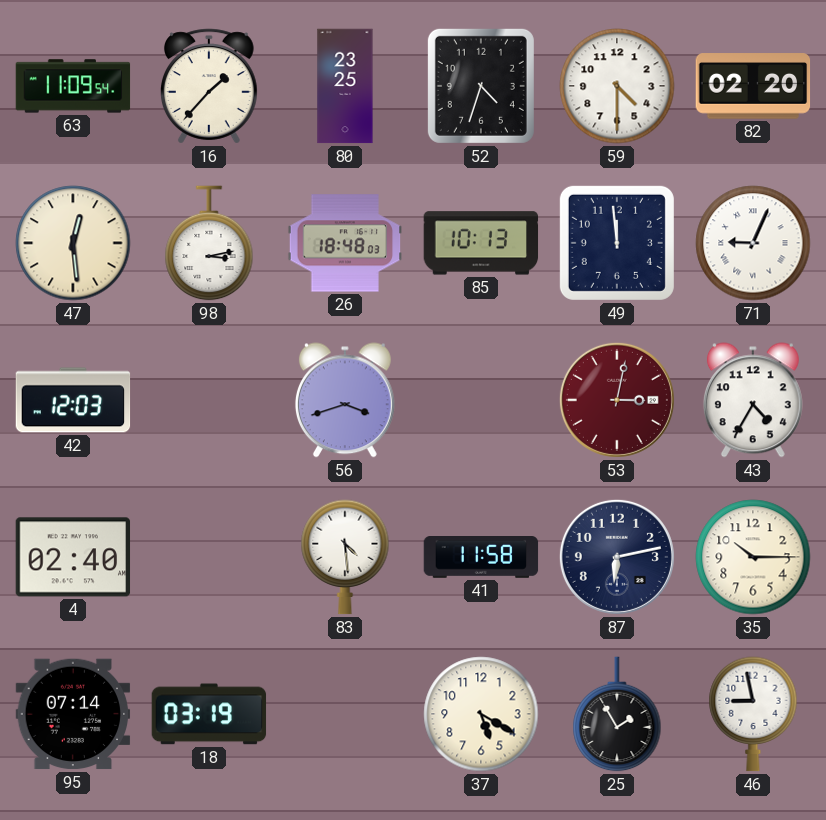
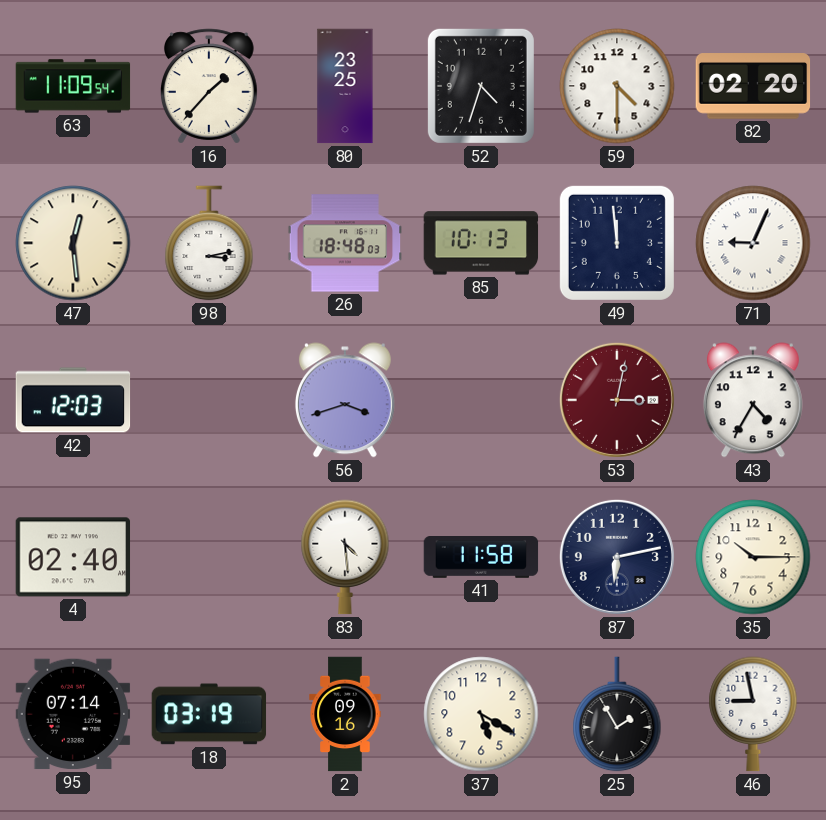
2: none -> 09:16
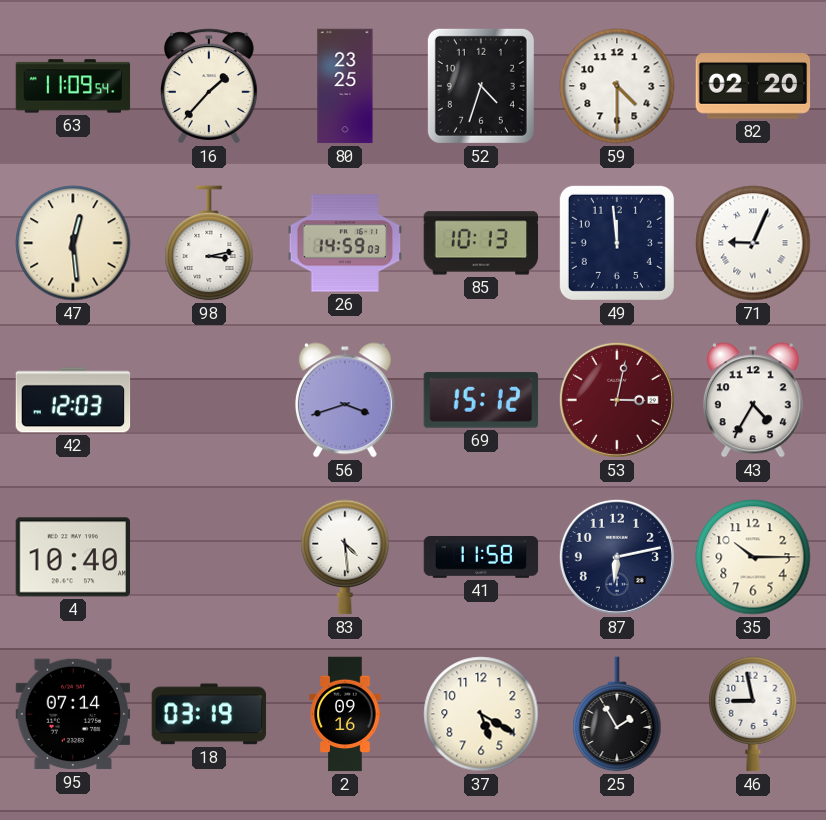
26: 18:48 -> 14:59
69: none -> 15:12
4: 02:40 -> 10:40
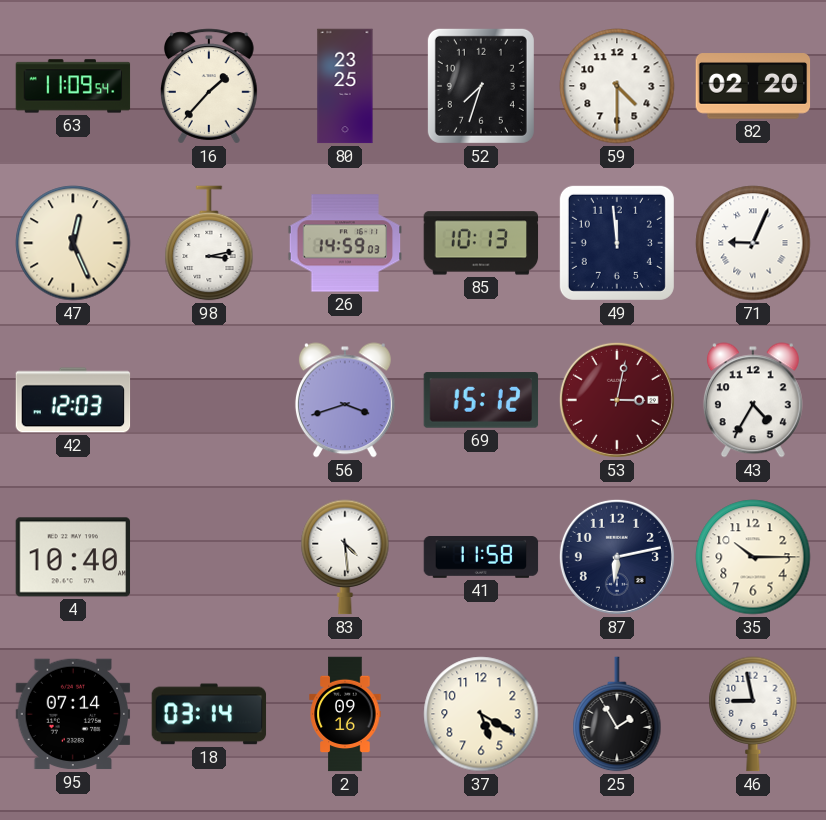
52: 4:33 -> 7:33
47: 12:29 -> 12:26
18: 03:19 -> 03:14
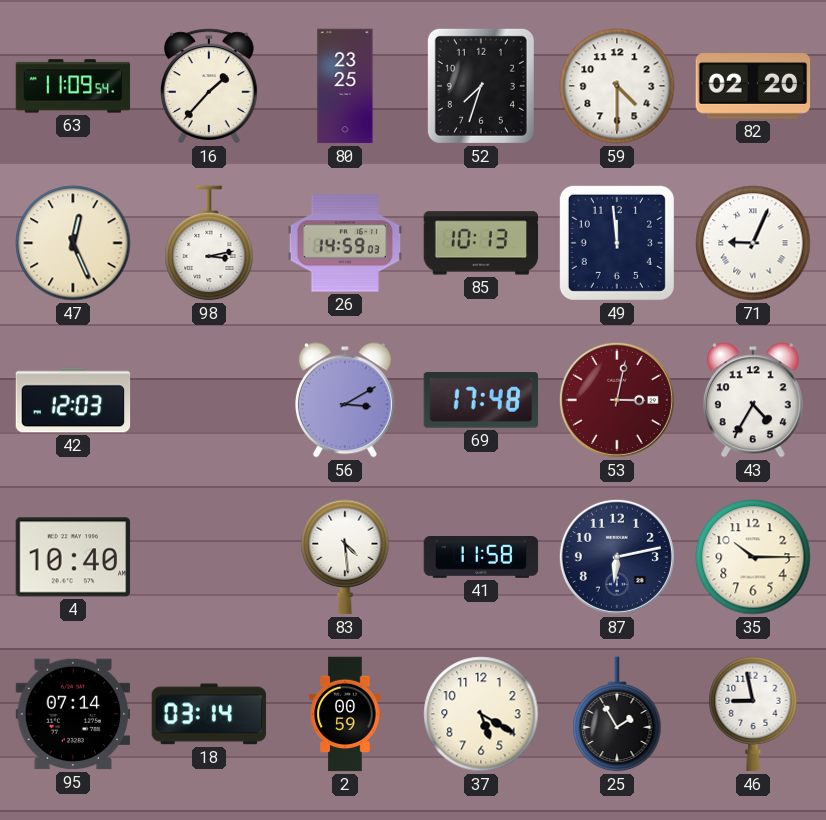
56: 3:42 -> 3:10
69: 15:12 -> 17:48
2: 09:16 -> 00:59
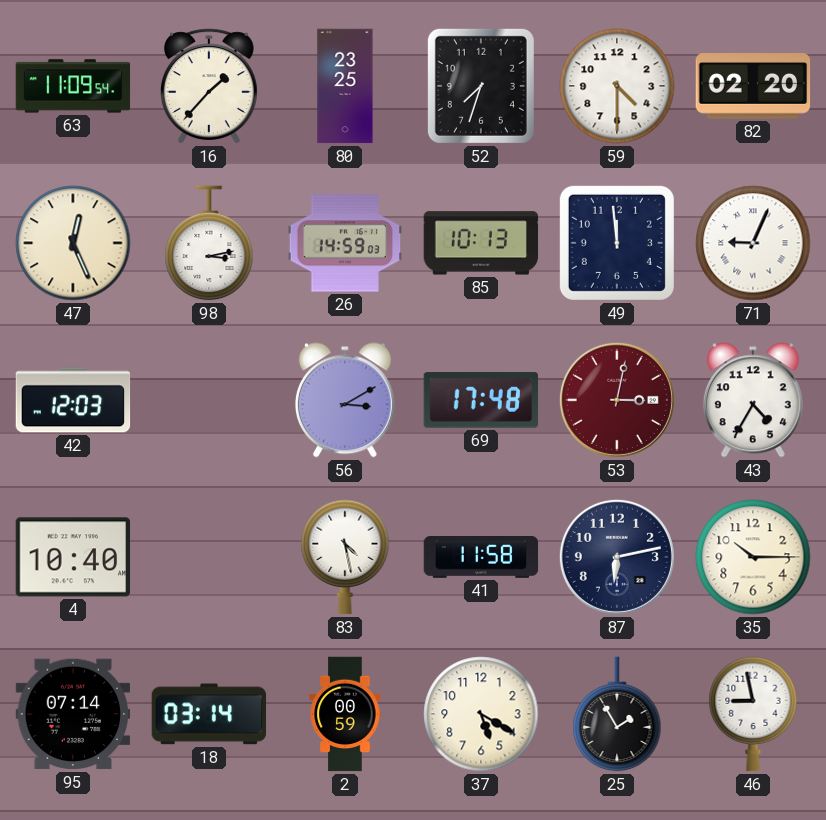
83: 4:29 -> 4:28
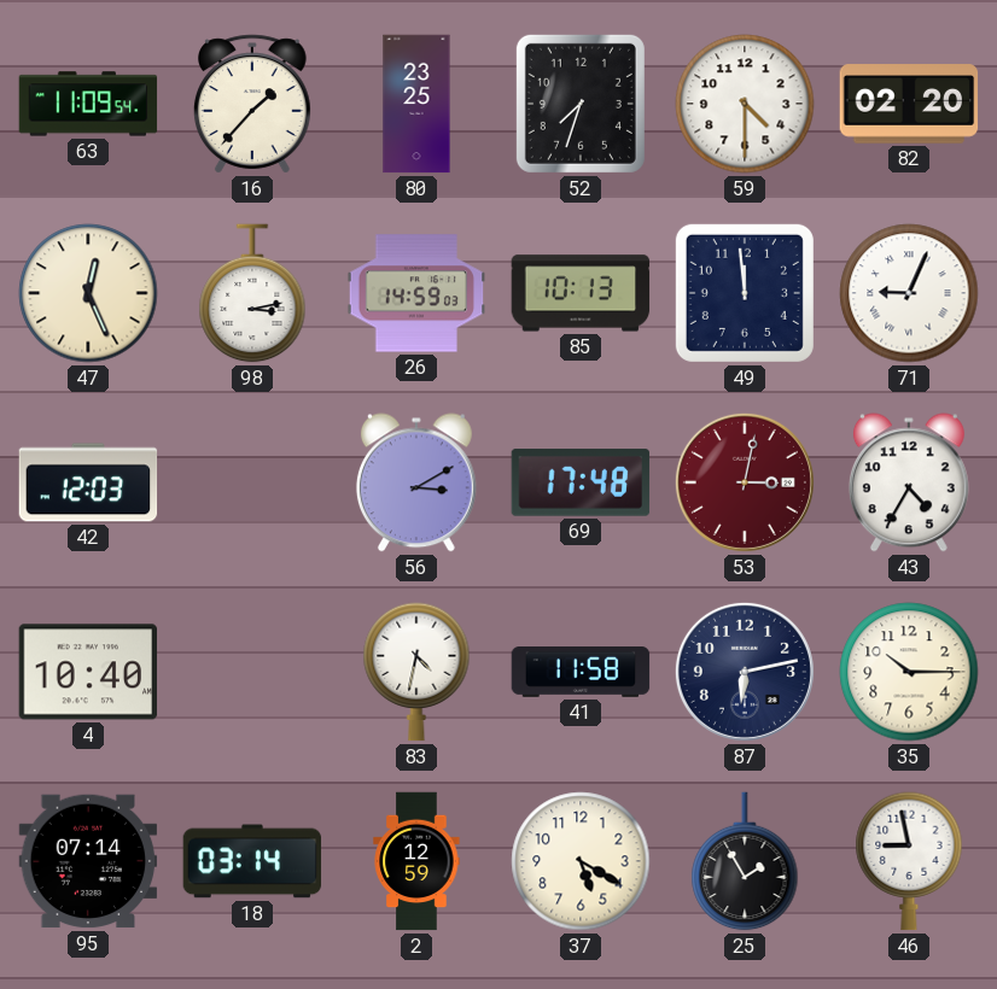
83: 4:28 -> 4:32
2: 00:59 -> 12:59
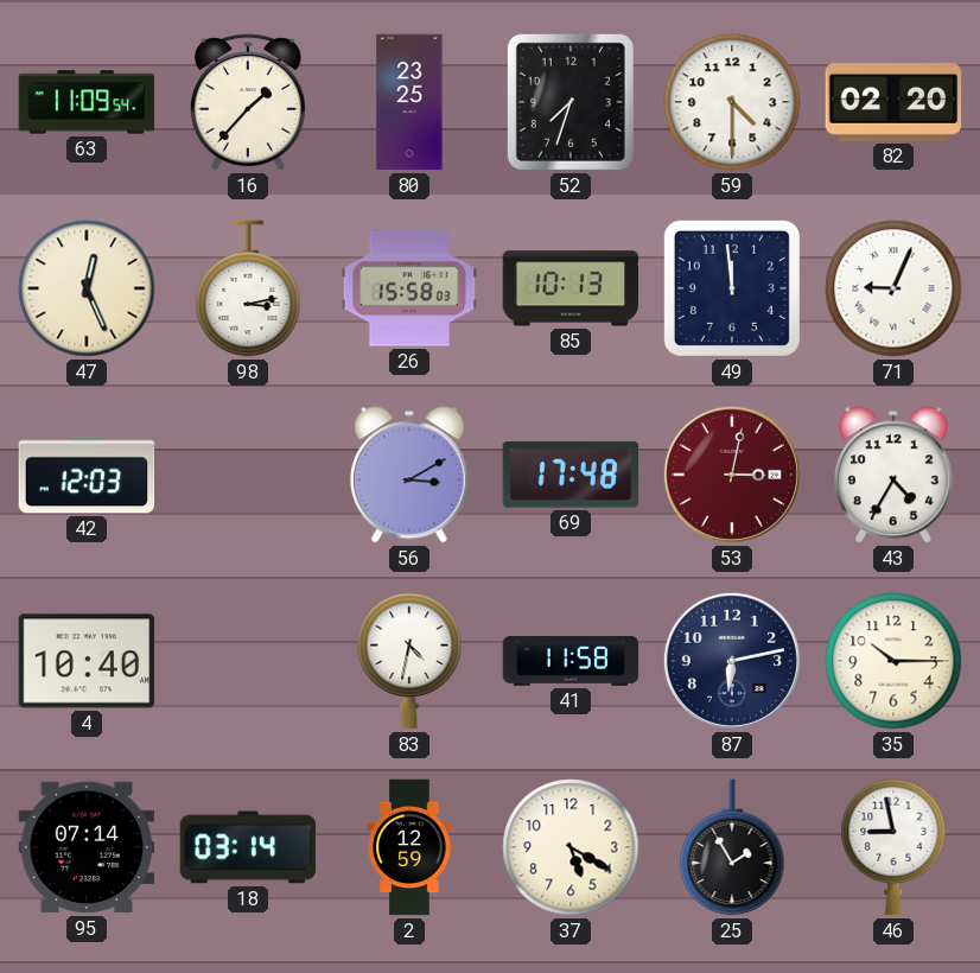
26: 14:59 -> 15:58
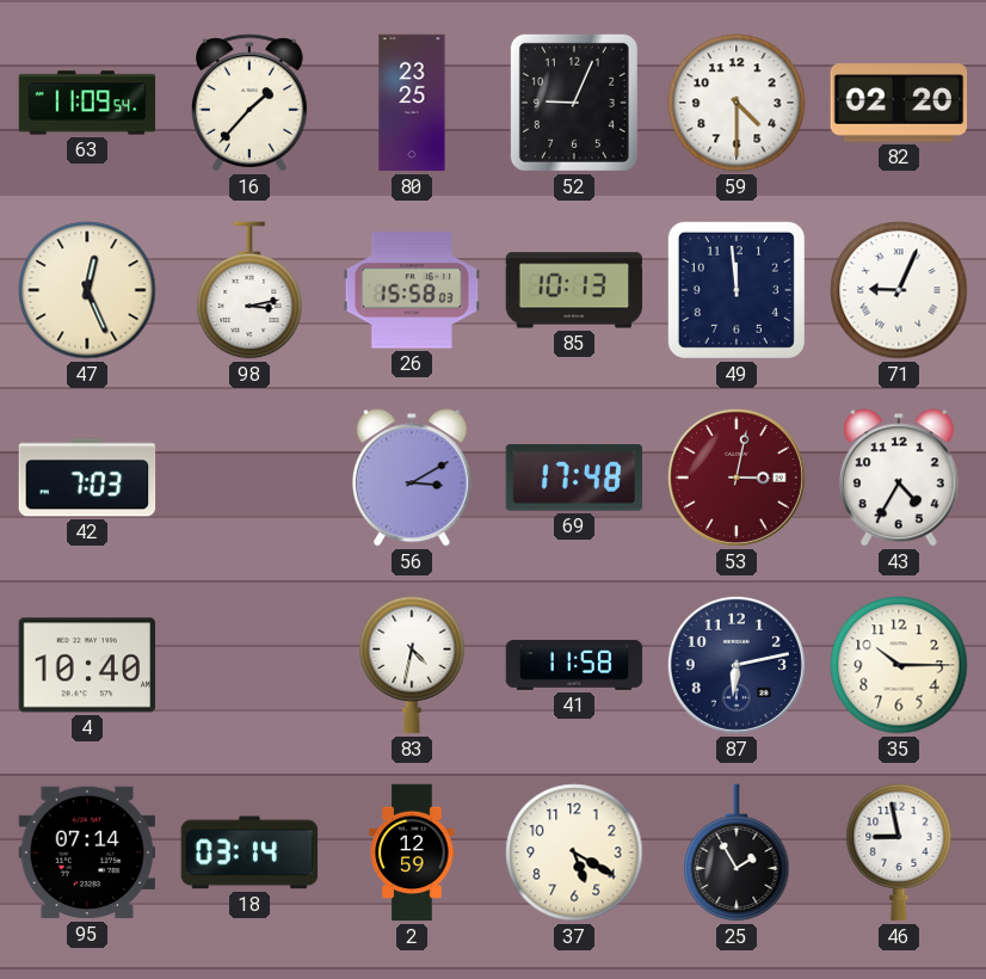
52: 7:33 -> 9:04
42: 12:03 -> 7:03
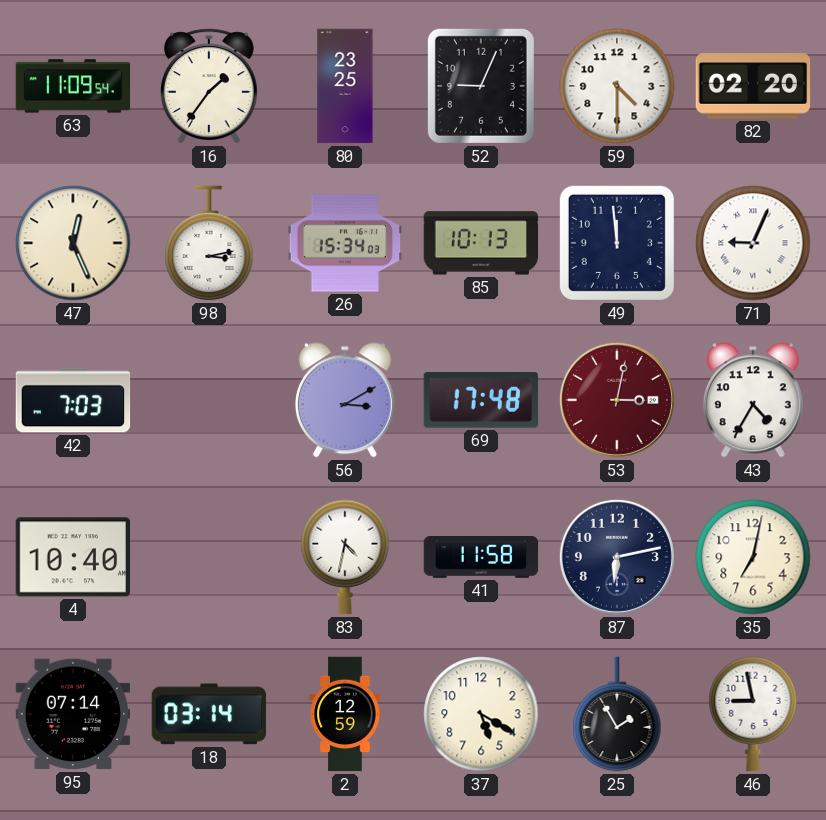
16: 1:37 -> 1:36
26: 15:58 -> 15:34
35: 10:15 -> 7:02
